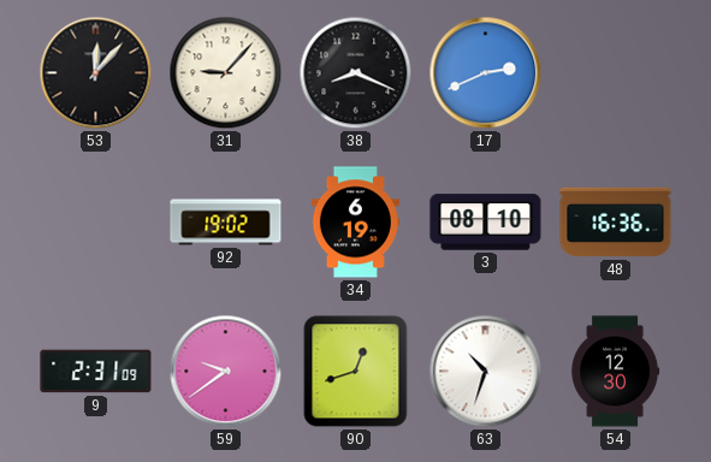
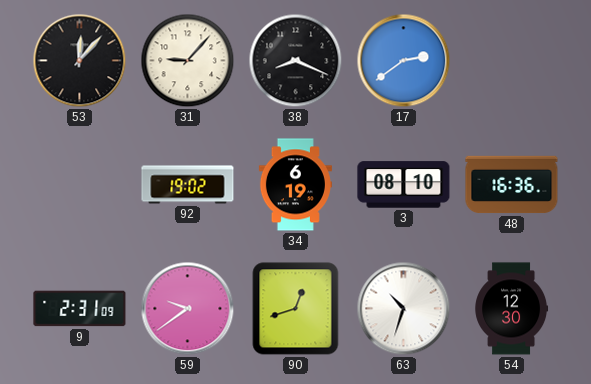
17: 2:41 -> 2:39
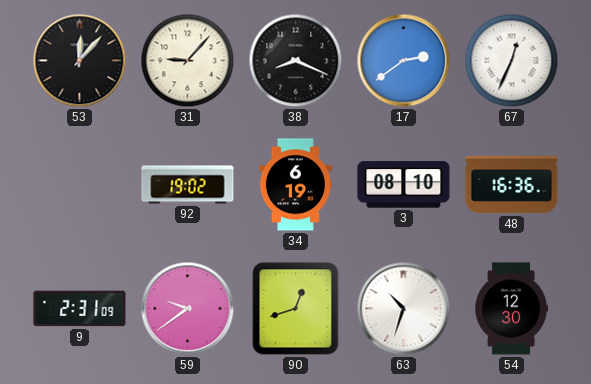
67: none -> 12:34
